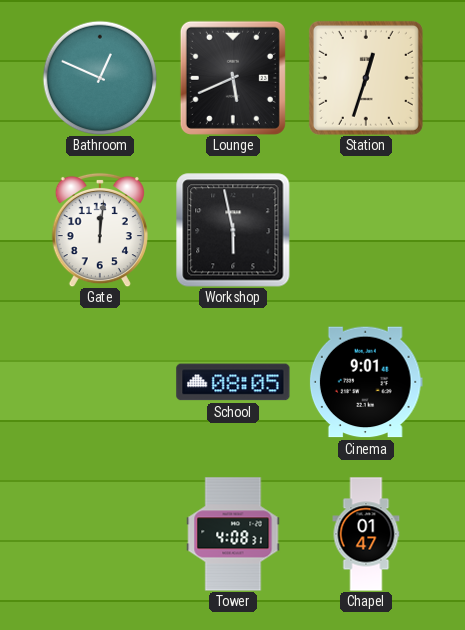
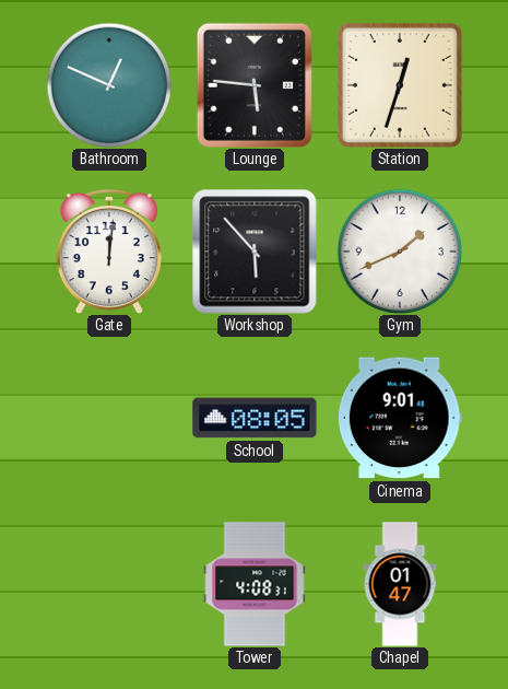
Lounge: 5:41 -> 5:46
Workshop: 5:58 -> 5:53
Gym: none -> 1:41
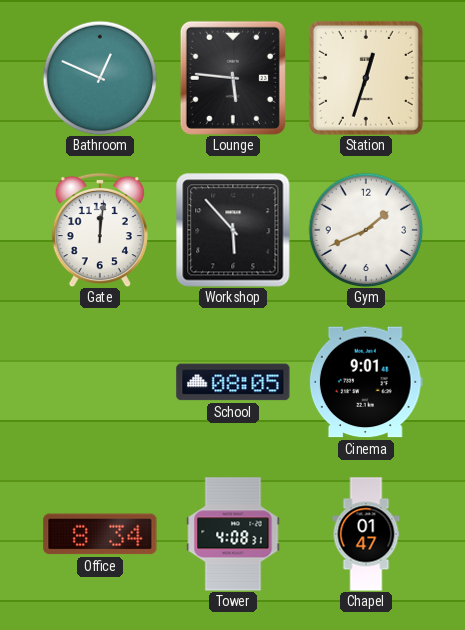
Office: none -> 8:34
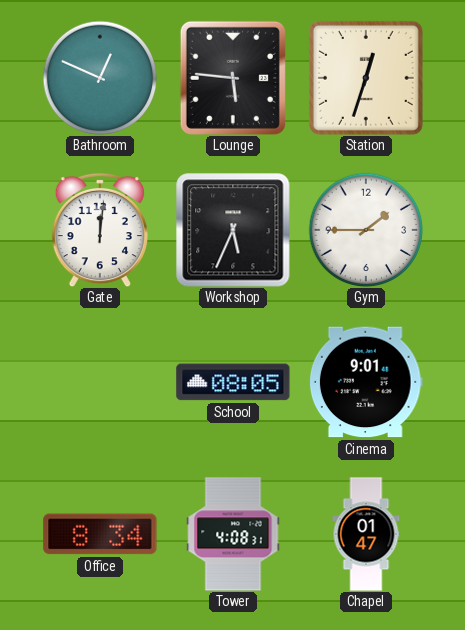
Workshop: 5:53 -> 5:34
Gym: 1:41 -> 1:45
